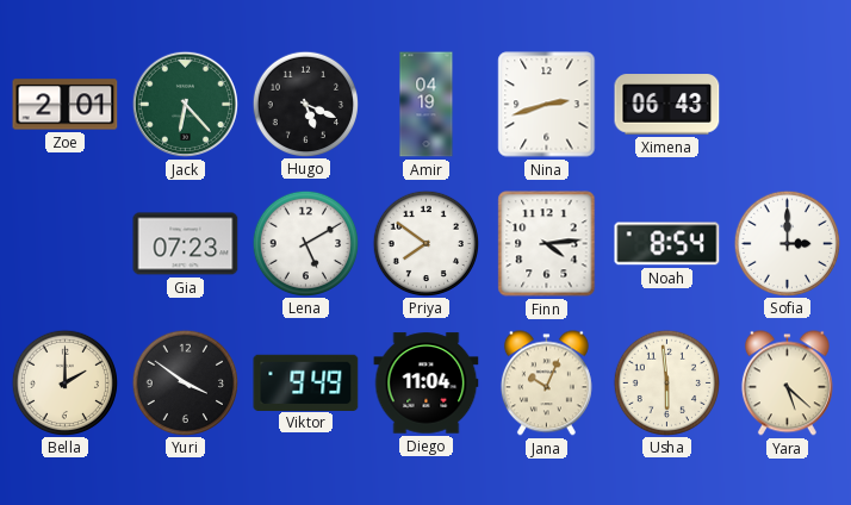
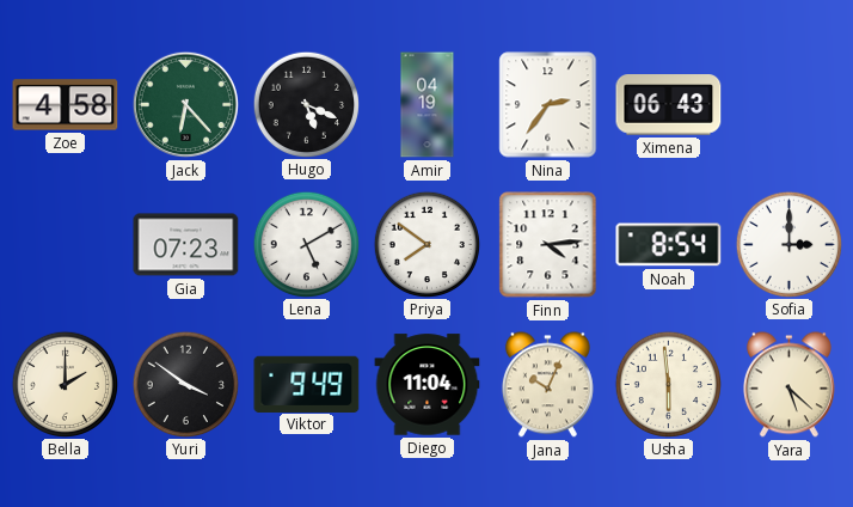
Zoe: 2:01 -> 4:58
Nina: 2:42 -> 2:36
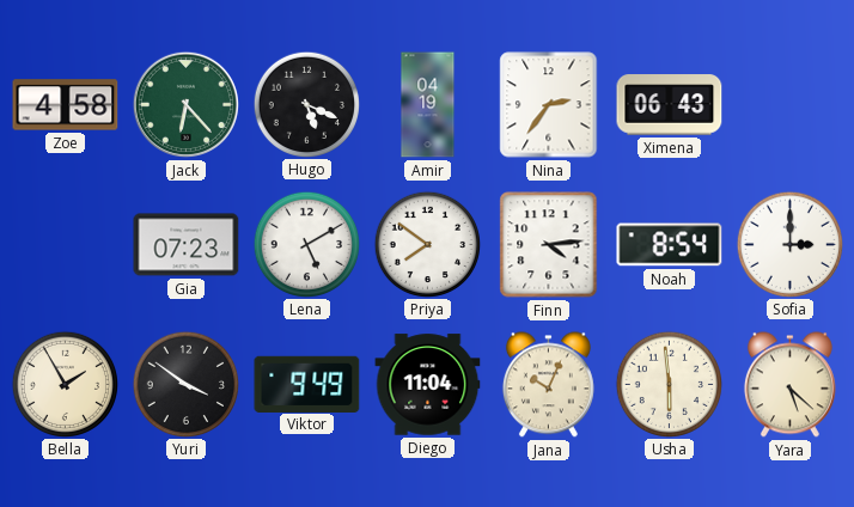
Bella: 2:00 -> 1:55
